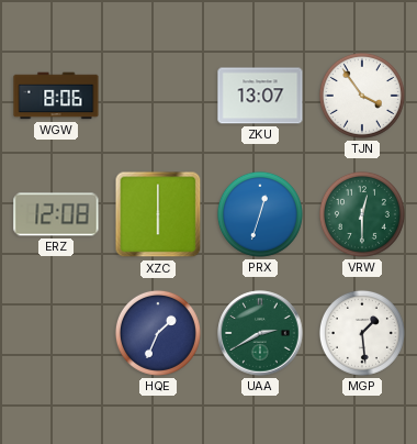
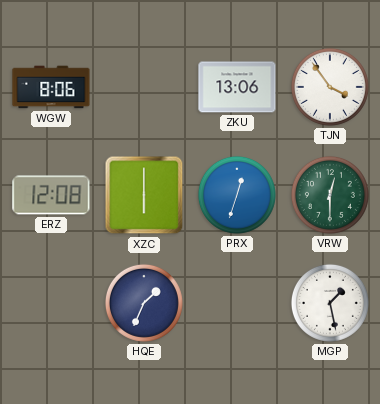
ZKU: 13:07 -> 13:06
UAA: 2:40 -> none
MGP: 1:29 -> 1:28
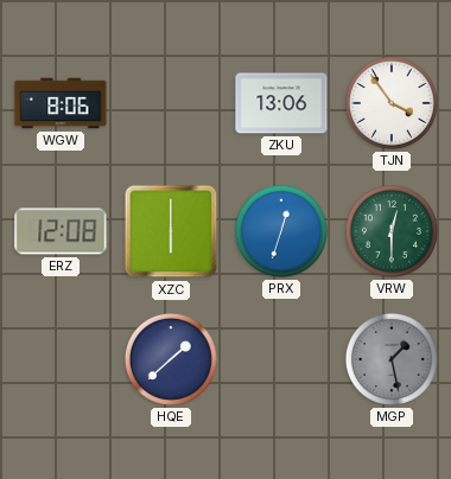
HQE: 1:34 -> 1:38
MGP dial: white -> grey
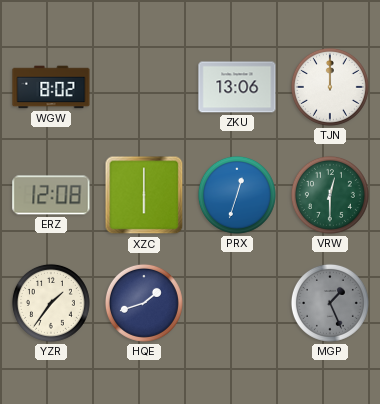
WGW: 8:06 -> 8:02
TJN: 3:54 -> 12:00
YZR: none -> 1:36
HQE: 1:38 -> 1:42
MGP: 1:28 -> 1:26
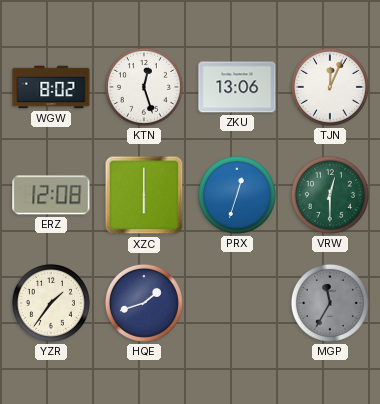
KTN: none -> 12:27
TJN: 12:00 -> 12:04
MGP: 1:26 -> 11:35
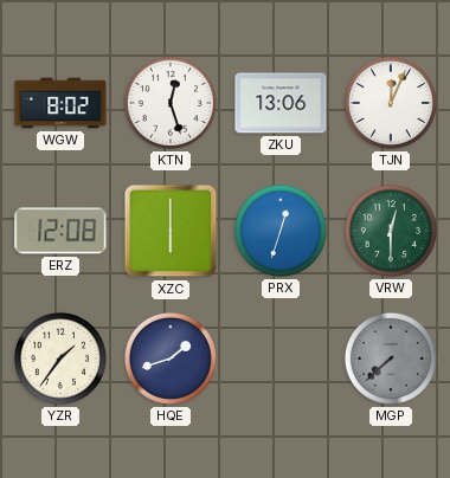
MGP: 11:35 -> 7:38
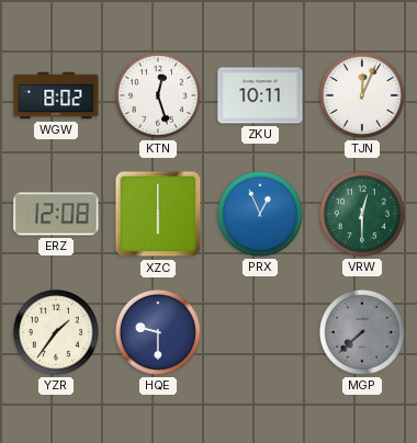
ZKU: 13:06 -> 10:11
PRX: 12:33 -> 12:56
HQE: 1:42 -> 9:30
